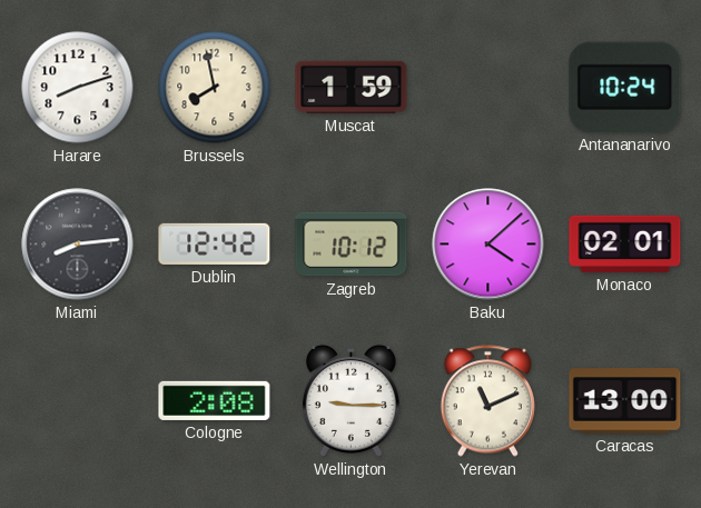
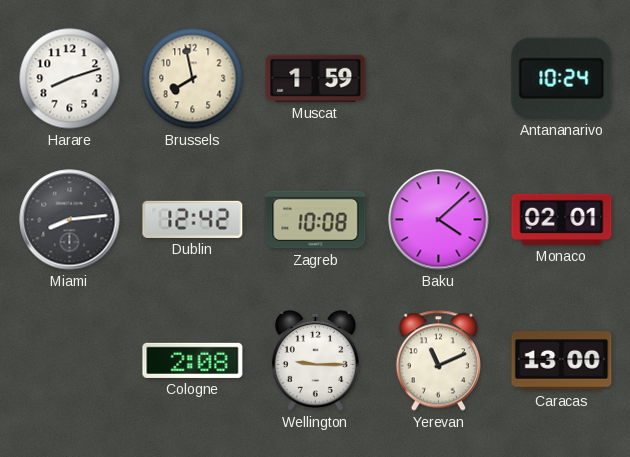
Zagreb: 10:12 -> 10:08
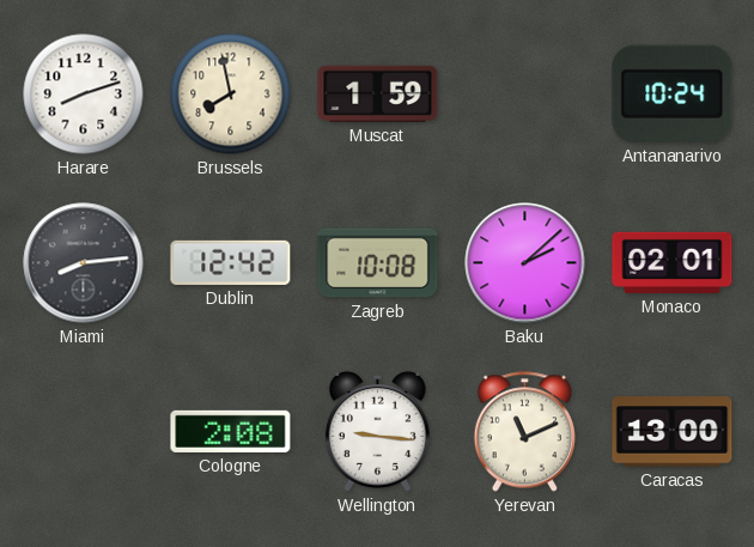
Baku: 4:08 -> 2:08
Wellington: 9:15 -> 9:16
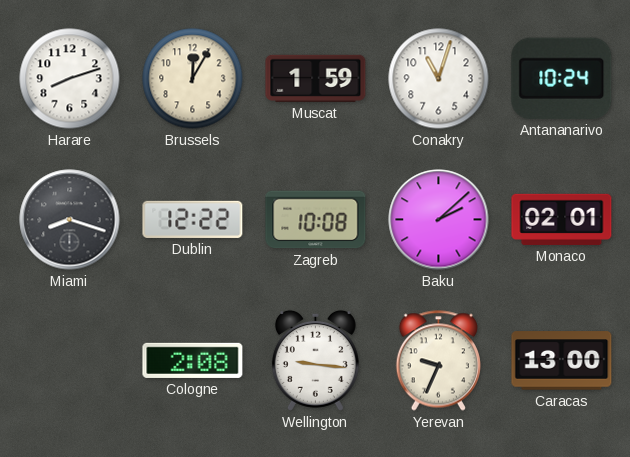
Brussels: 7:58 -> 12:05
Conakry: none -> 11:03
Miami: 8:14 -> 8:18
Dublin: 12:42 -> 12:22
Yerevan: 11:11 -> 9:34
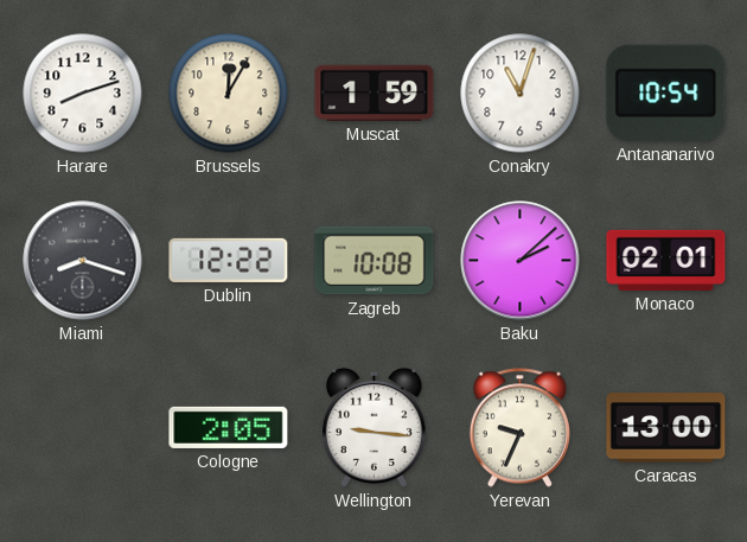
Antananarivo: 10:24 -> 10:54
Cologne: 2:08 -> 2:05
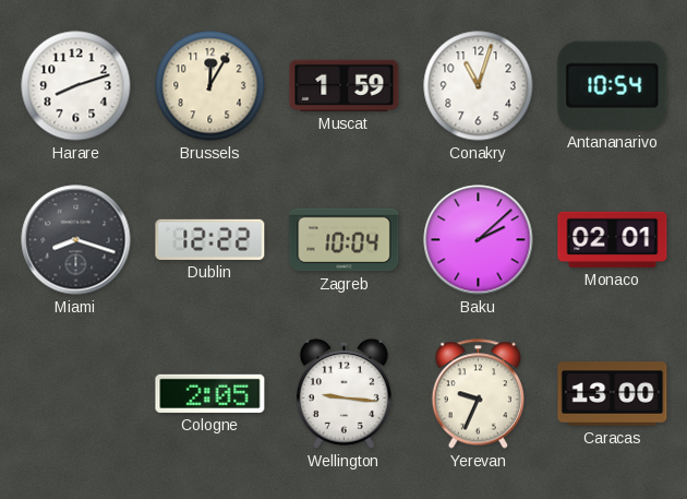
Zagreb: 10:08 -> 10:04
